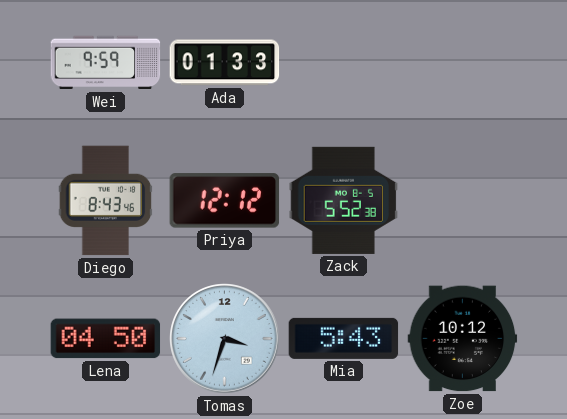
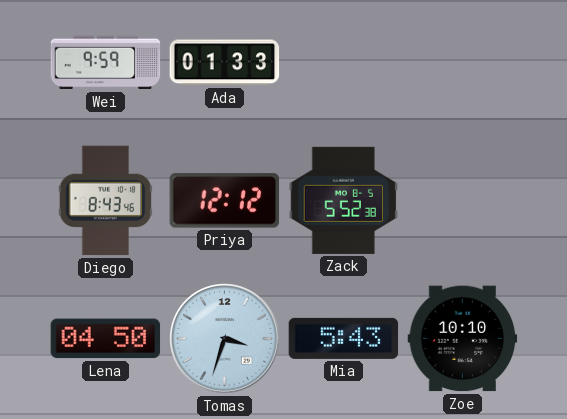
Zoe: 10:12 -> 10:10
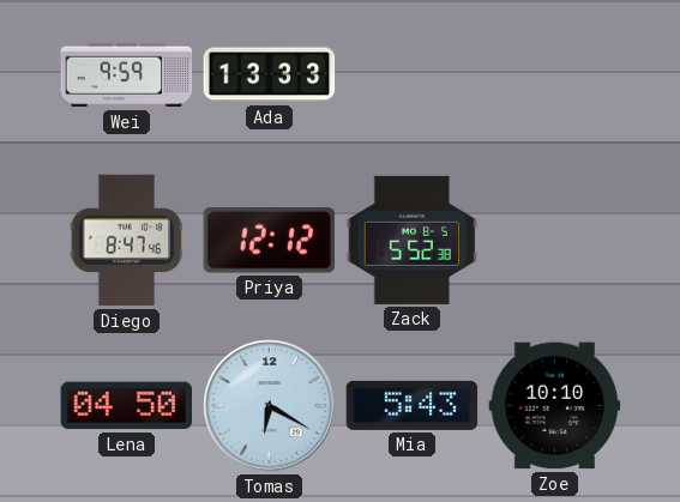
Ada: 01:33 -> 13:33
Diego: 8:43 -> 8:47
Tomas: 3:33 -> 6:20
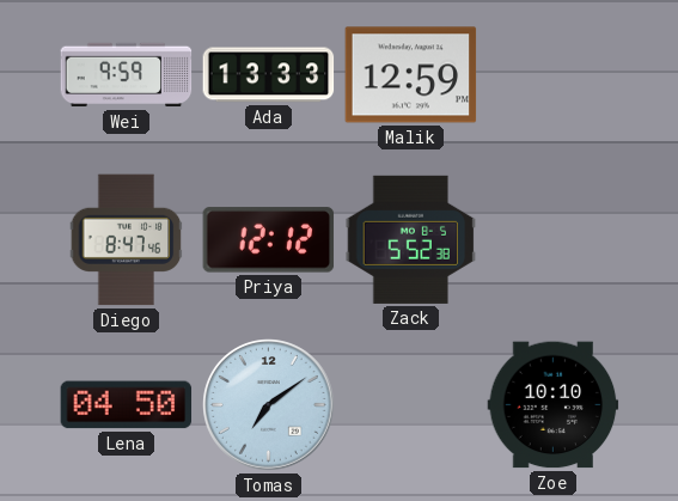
Malik: none -> 12:59
Tomas: 6:20 -> 7:09
Mia: 5:43 -> none
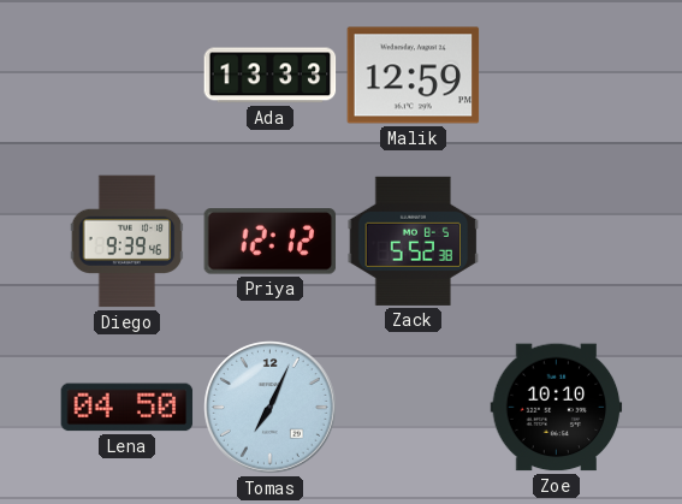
Wei: 9:59 -> none
Diego: 8:47 -> 9:39
Tomas: 7:09 -> 7:04
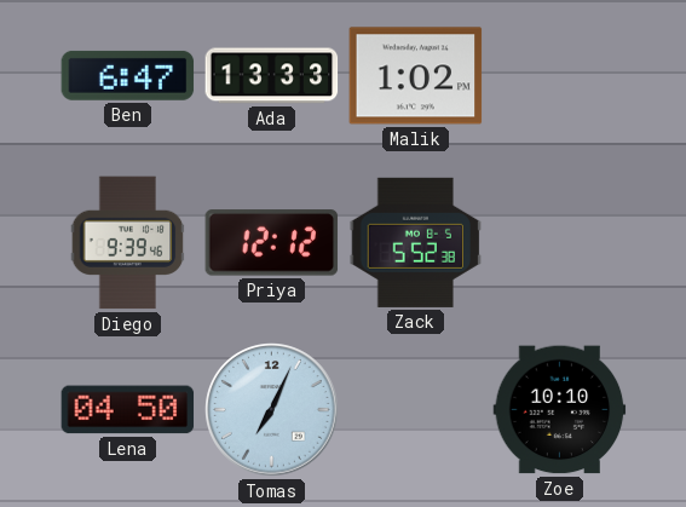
Ben: none -> 6:47
Malik: 12:59 -> 1:02
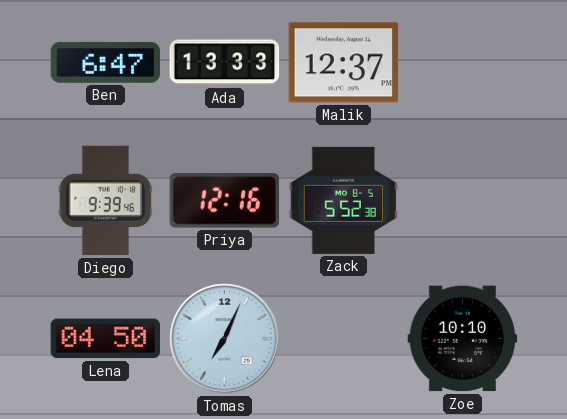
Malik: 1:02 -> 12:37
Priya: 12:12 -> 12:16
